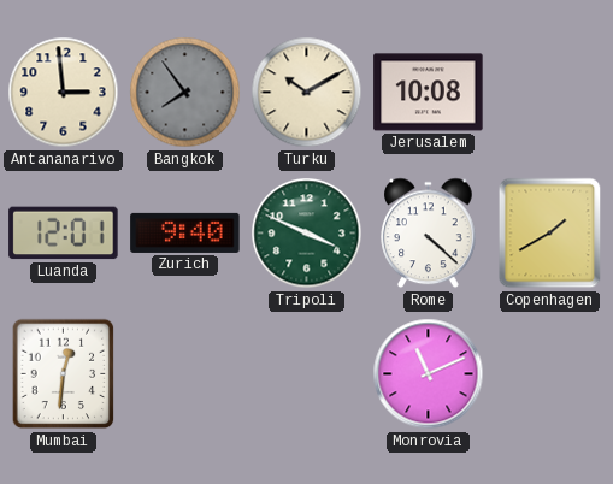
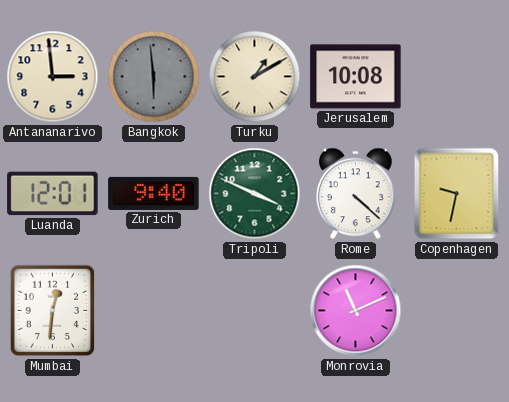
Bangkok: 7:54 -> 5:59
Turku: 10:10 -> 1:10
Copenhagen: 1:40 -> 9:32
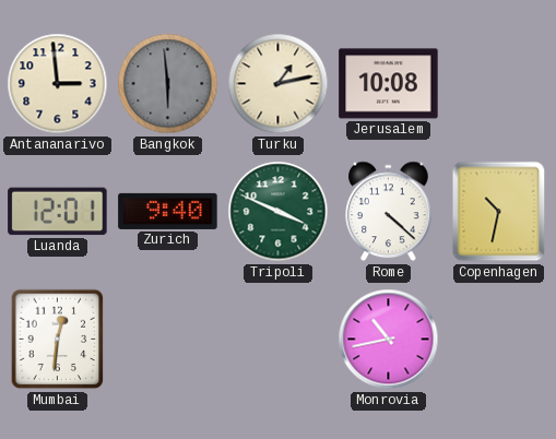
Turku: 1:10 -> 1:13
Copenhagen: 9:32 -> 10:32
Monrovia: 11:11 -> 10:43
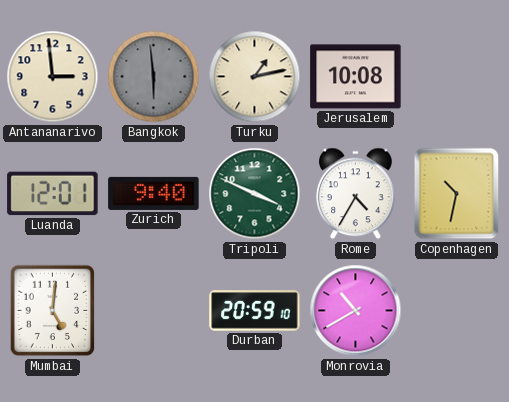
Rome: 4:22 -> 4:35
Mumbai: 12:31 -> 5:01
Durban: none -> 20:59
Monrovia: 10:43 -> 10:40
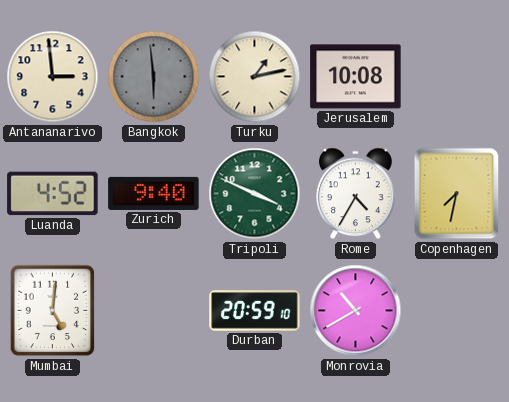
Luanda: 12:01 -> 4:52
Copenhagen: 10:32 -> 7:32
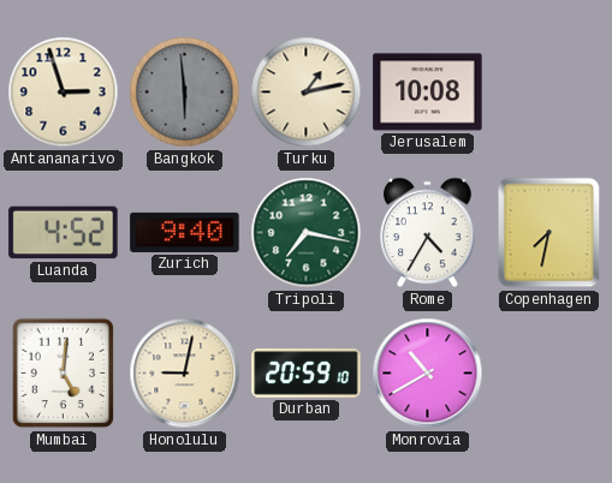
Antananarivo: 2:59 -> 2:57
Tripoli: 3:49 -> 7:17
Honolulu: none -> 9:02
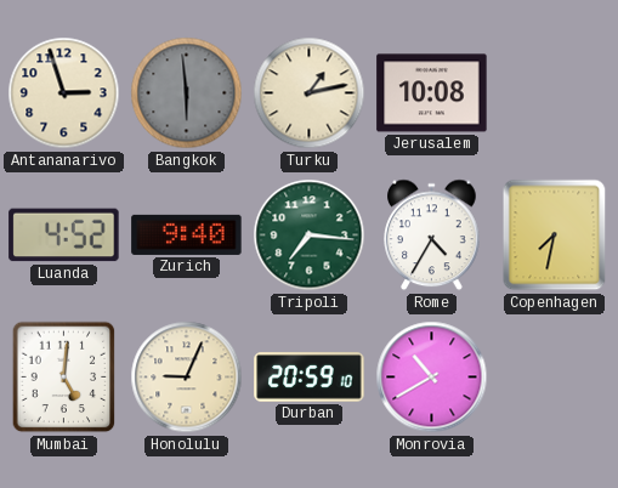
Tripoli: 7:17 -> 7:16
Honolulu: 9:02 -> 9:04
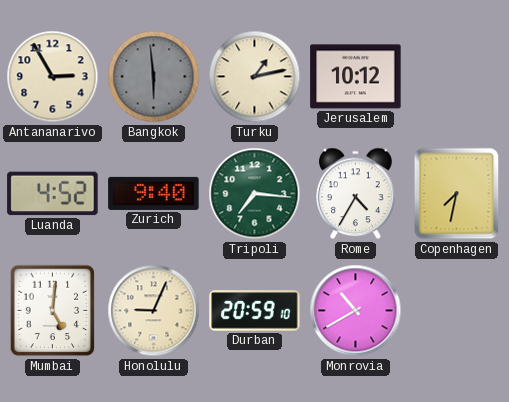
Antananarivo: 2:57 -> 2:55
Jerusalem: 10:08 -> 10:12
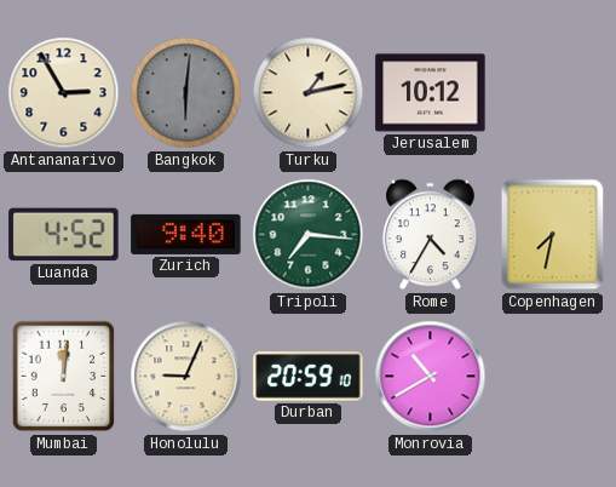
Bangkok: 5:59 -> 6:01
Mumbai: 5:01 -> 12:01
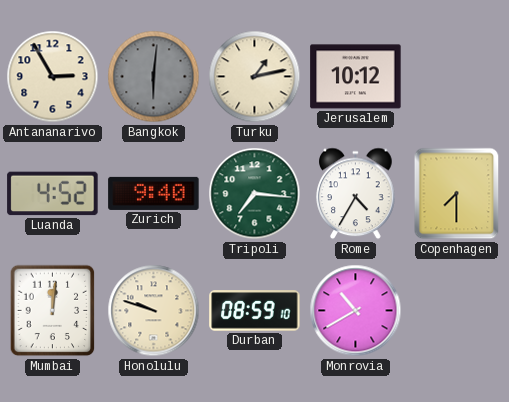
Copenhagen: 7:32 -> 7:30
Honolulu: 9:04 -> 9:48
Durban: 20:59 -> 08:59
